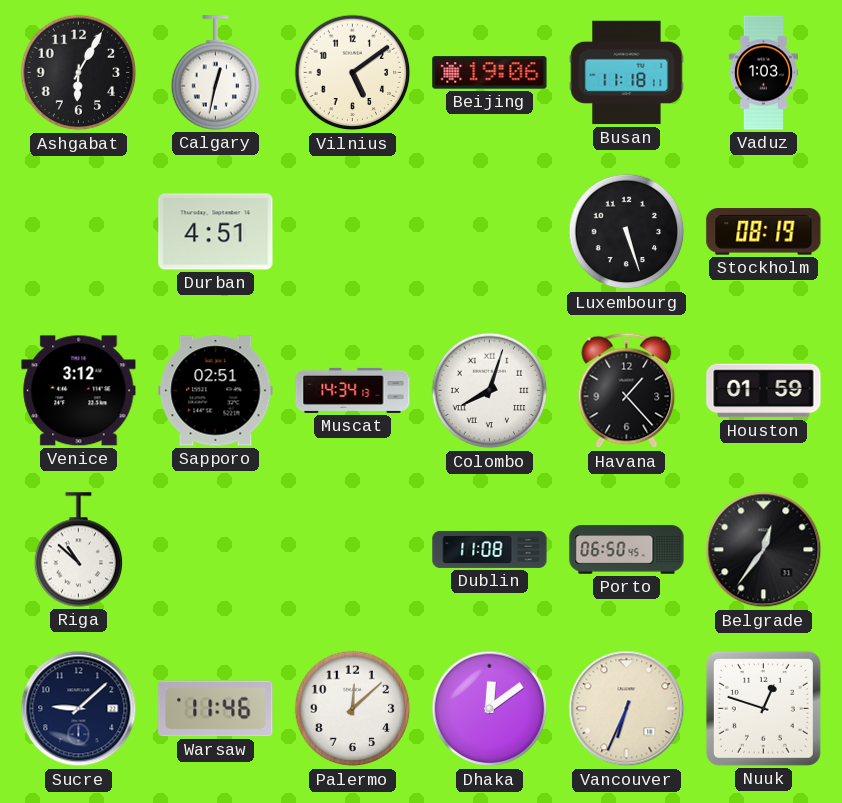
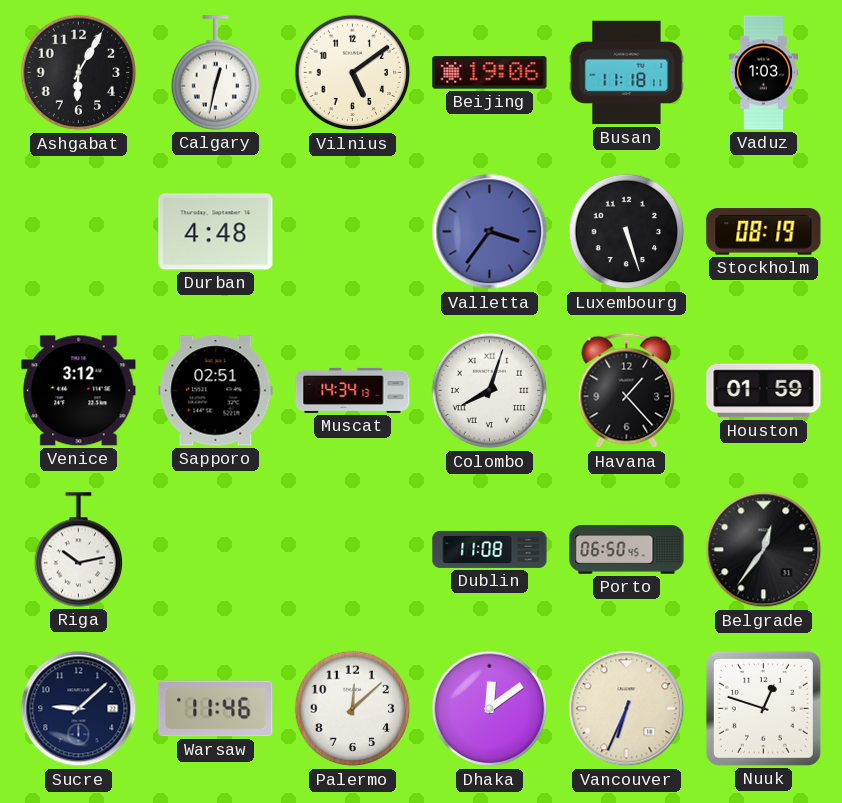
Durban: 4:51 -> 4:48
Valletta: none -> 3:36
Riga: 10:52 -> 10:13
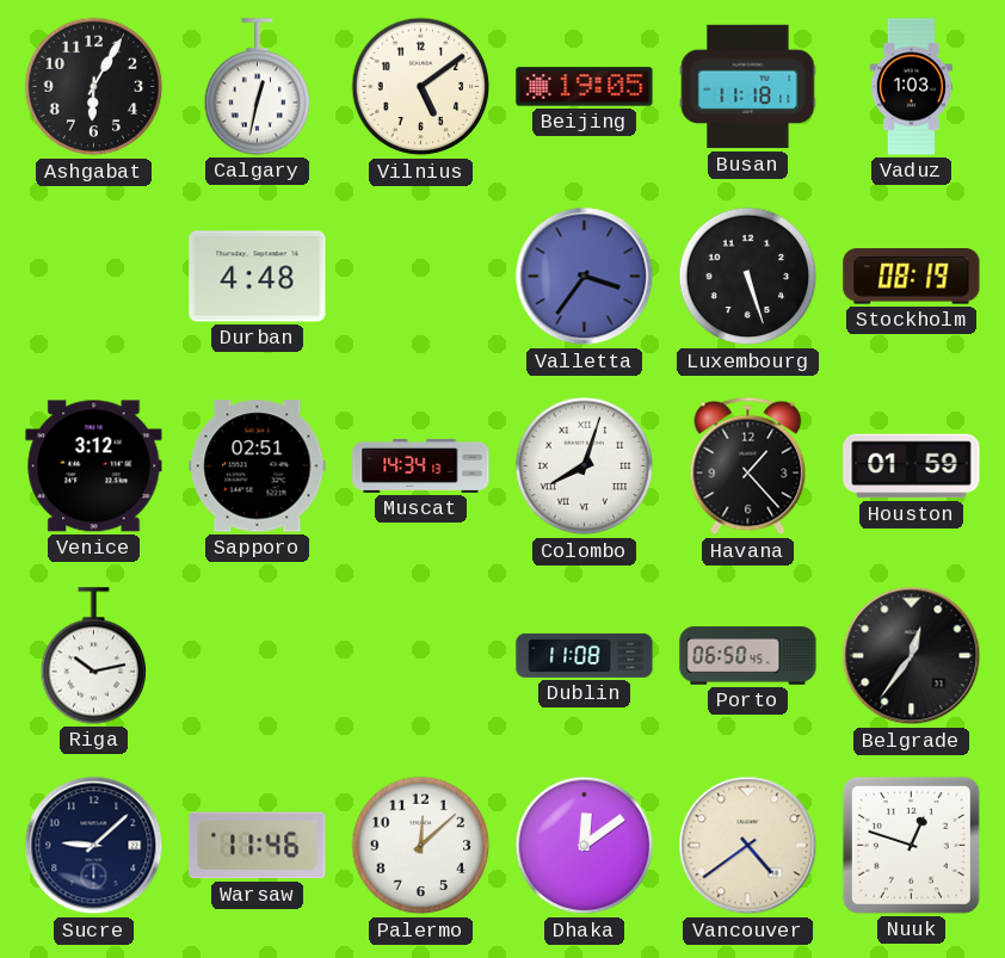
Beijing: 19:06 -> 19:05
Vancouver: 6:34 -> 4:39
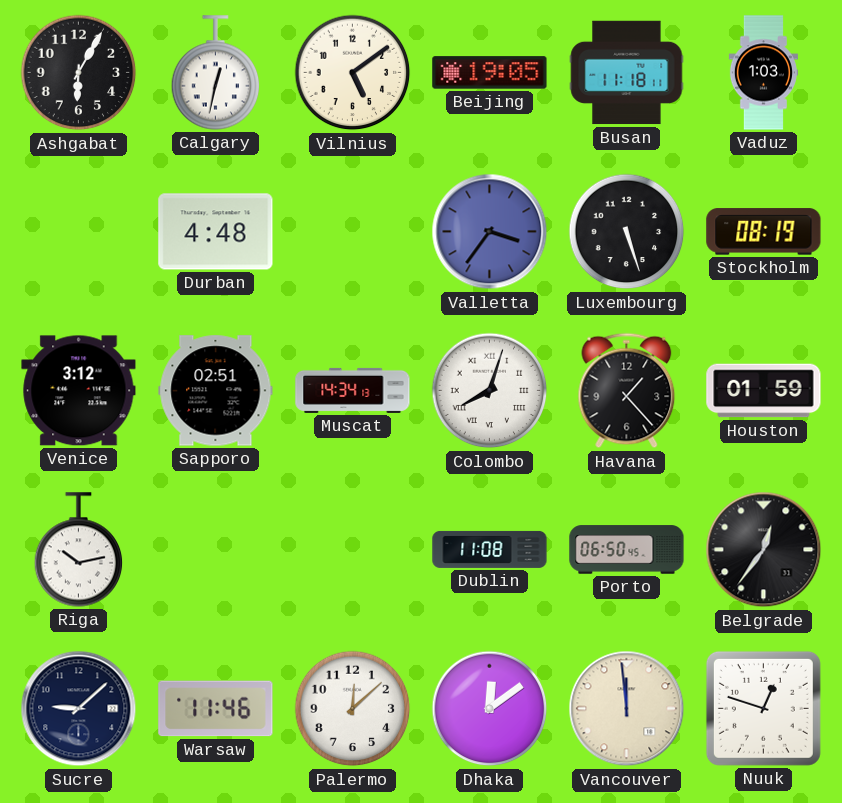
Vancouver: 4:39 -> 11:59
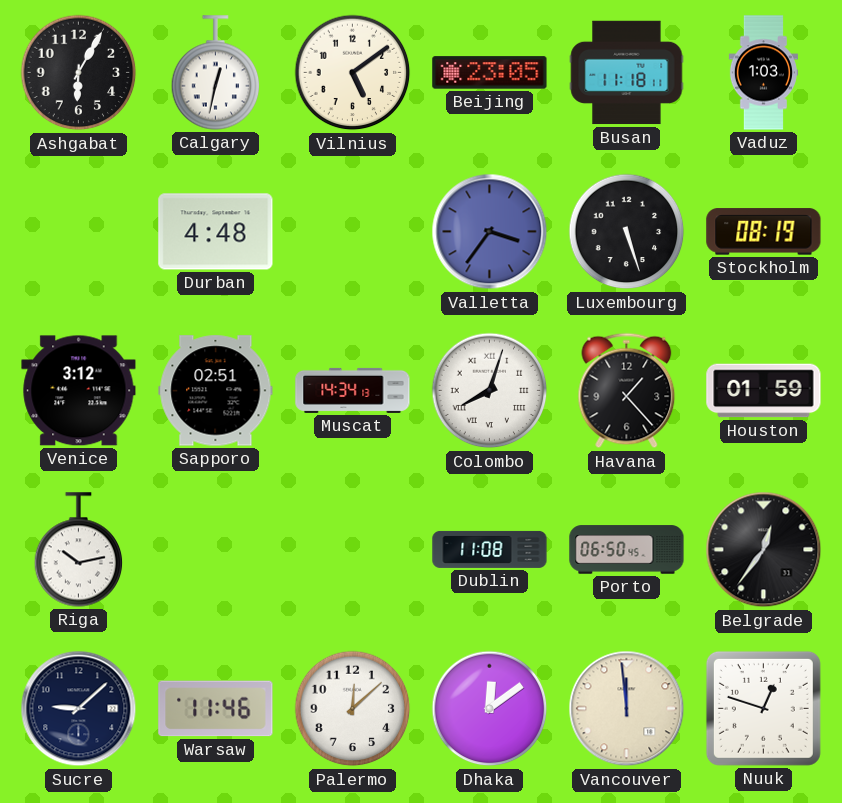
Beijing: 19:05 -> 23:05
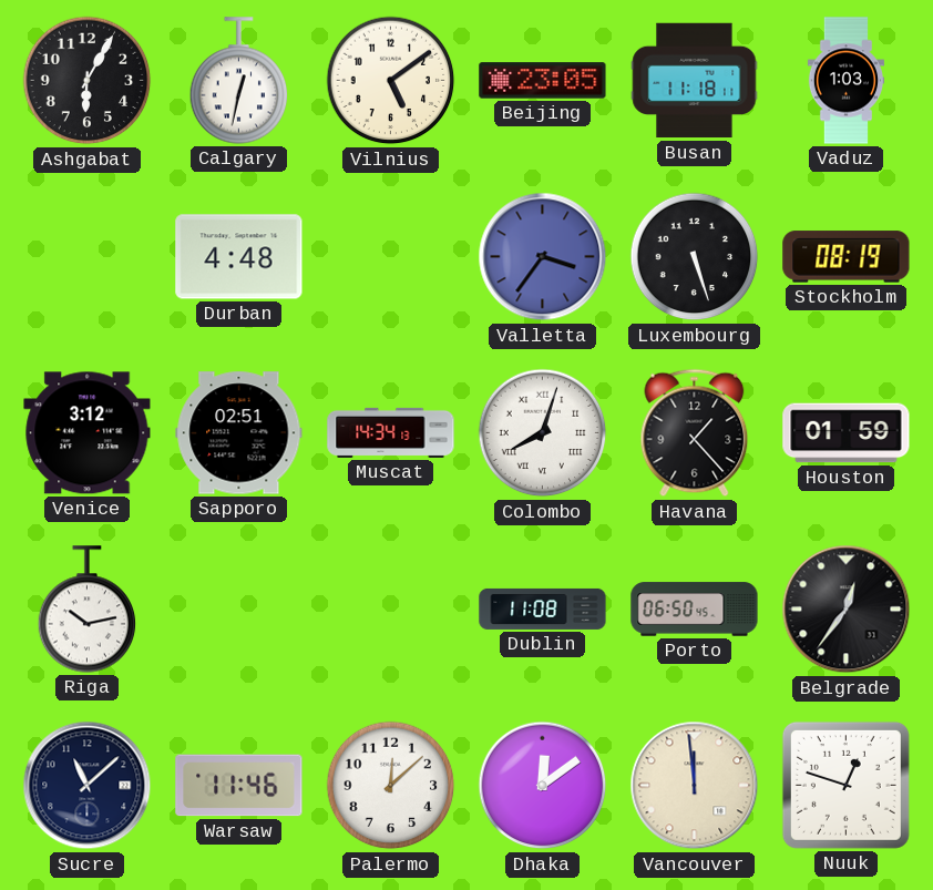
Sucre: 9:08 -> 11:08
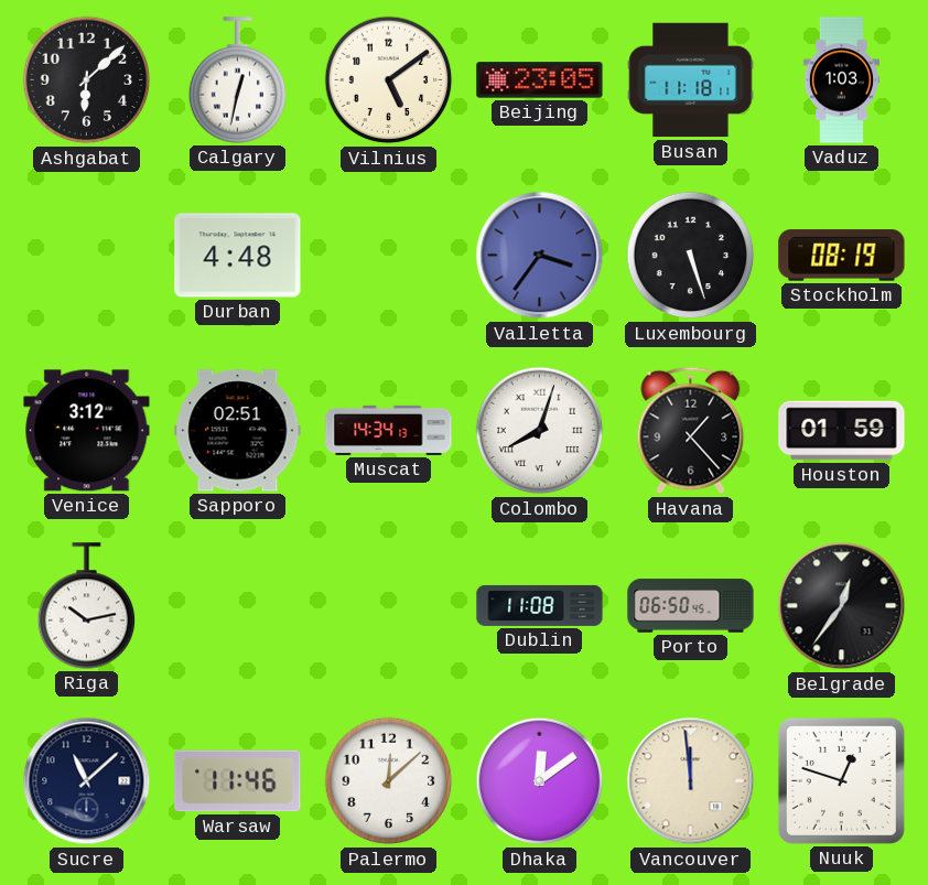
Ashgabat: 6:05 -> 6:08
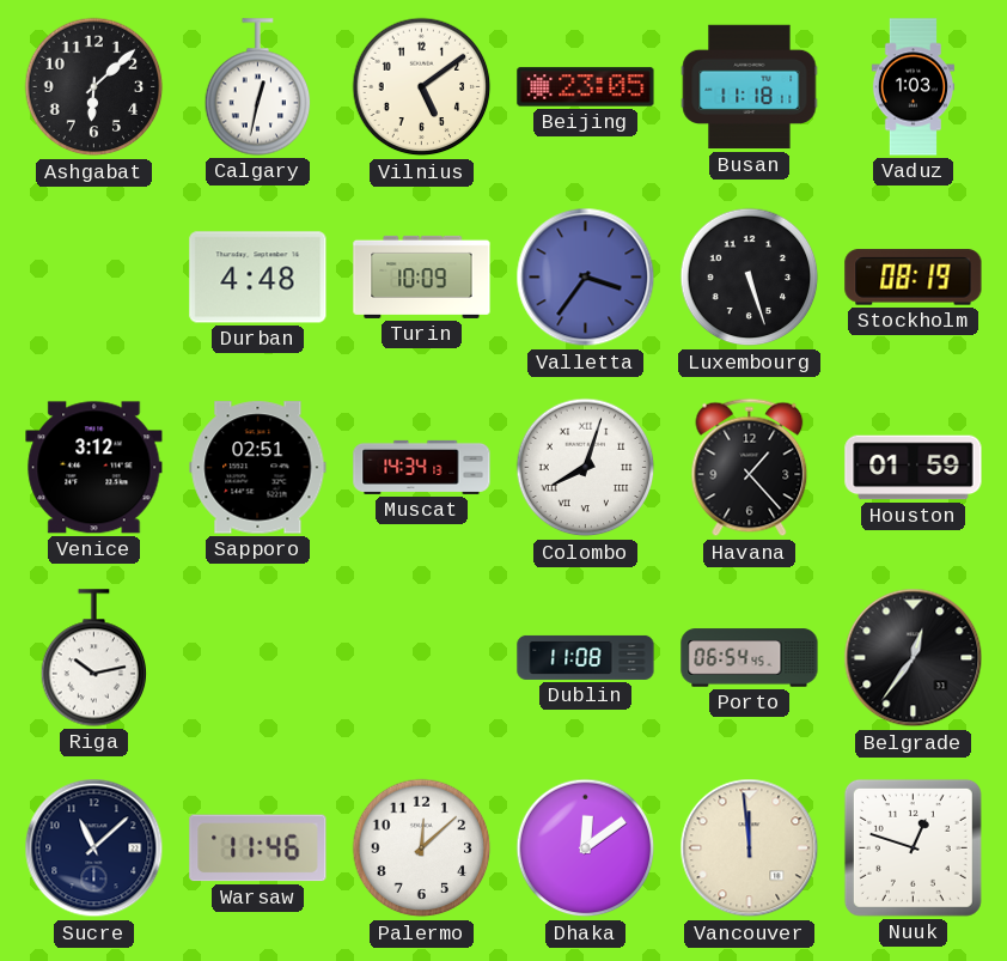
Turin: none -> 10:09
Porto: 06:50 -> 06:54
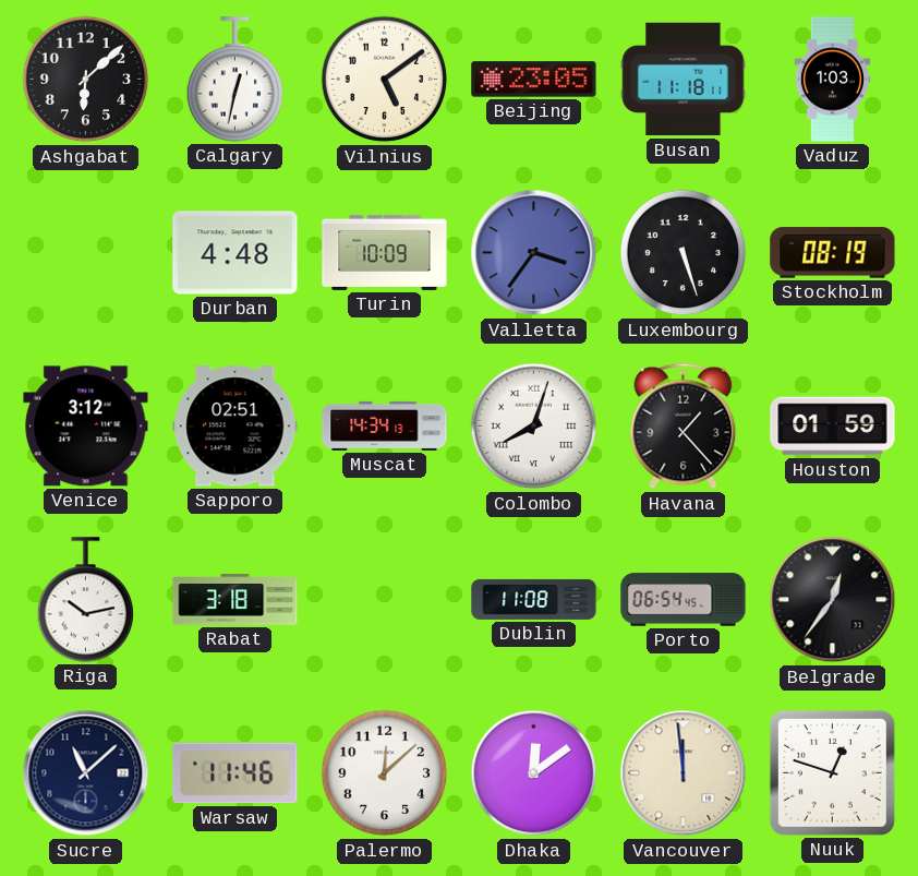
Rabat: none -> 3:18
